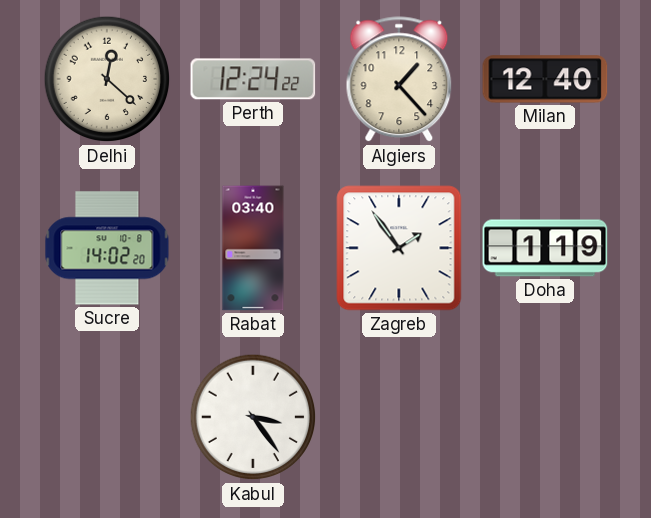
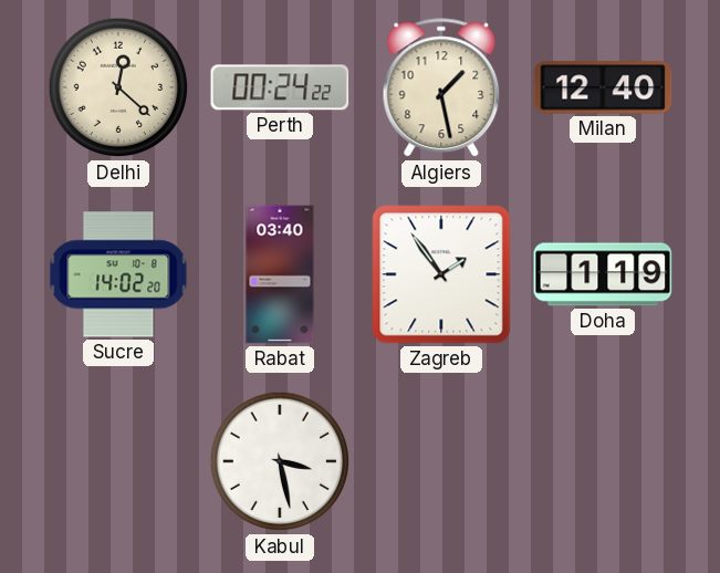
Perth: 12:24 -> 00:24
Algiers: 1:23 -> 1:28
Kabul: 3:24 -> 3:28
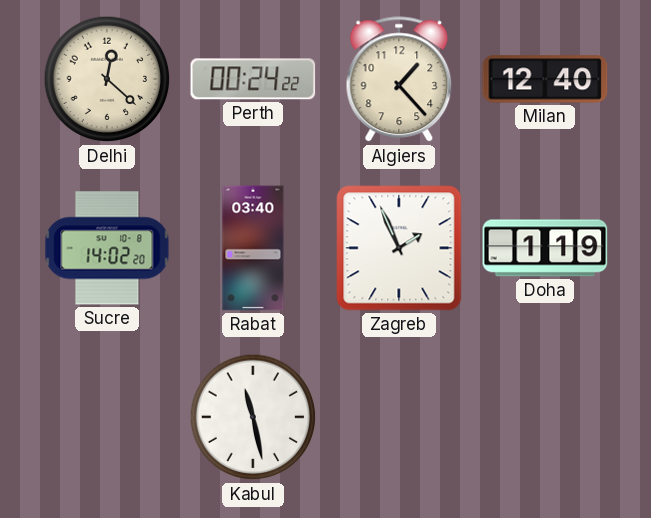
Algiers: 1:28 -> 1:23
Zagreb: 1:54 -> 1:56
Kabul: 3:28 -> 11:28
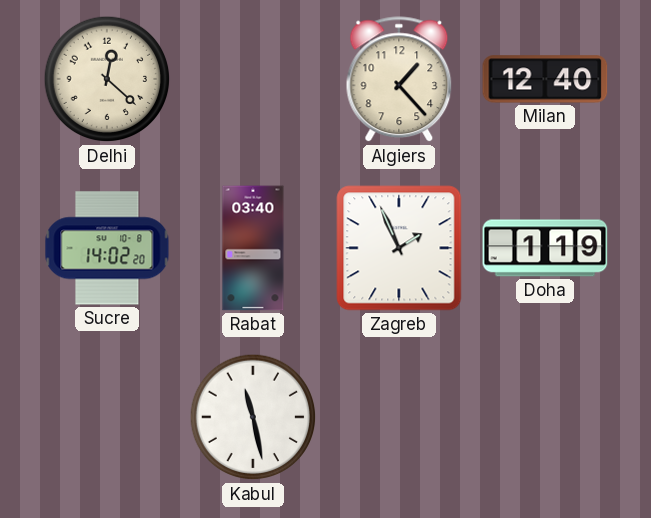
Perth: 00:24 -> none
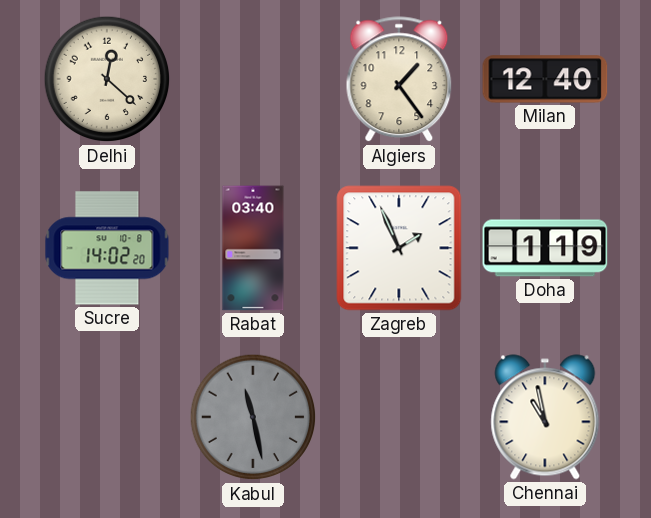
Algiers: 1:23 -> 1:24
Kabul dial: white -> grey
Chennai: none -> 10:58
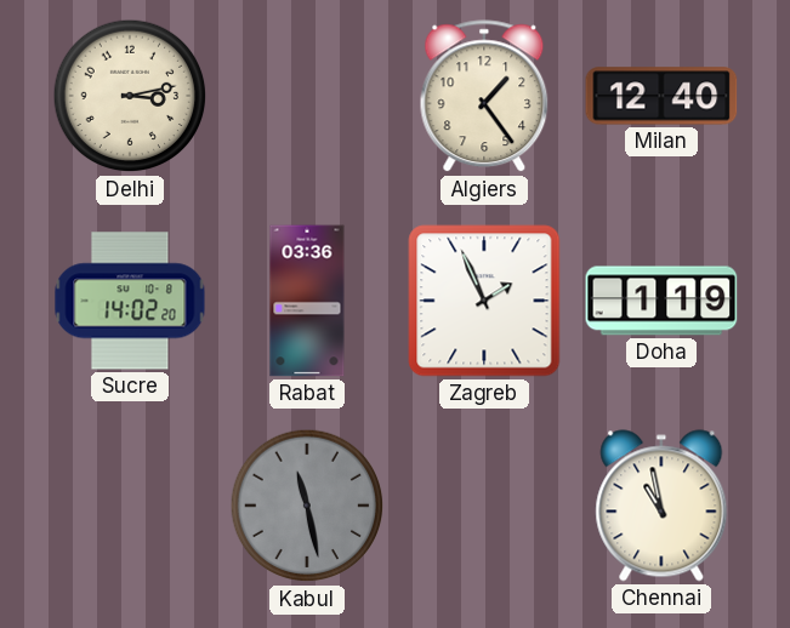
Delhi: 12:22 -> 3:13
Rabat: 03:40 -> 03:36
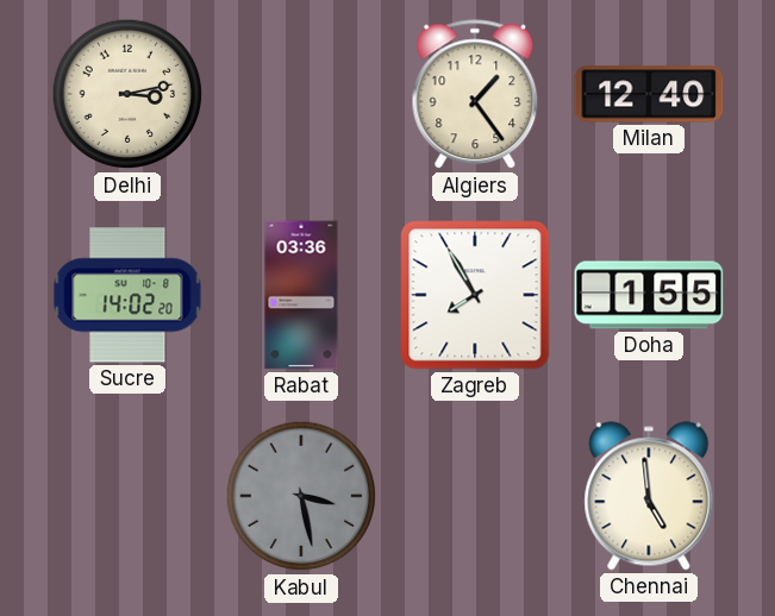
Zagreb: 1:56 -> 7:55
Doha: 1:19 -> 1:55
Kabul: 11:28 -> 3:28
Chennai: 10:58 -> 4:59
